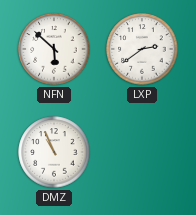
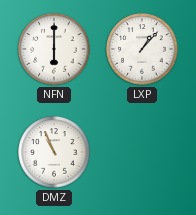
NFN: 5:52 -> 6:00
LXP: 2:39 -> 1:07
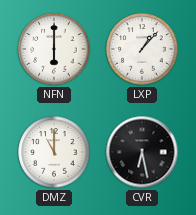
DMZ: 10:56 -> 11:00
CVR: none -> 6:28
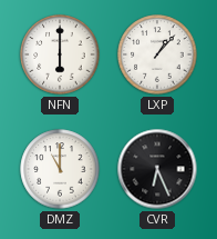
CVR: 6:28 -> 6:26
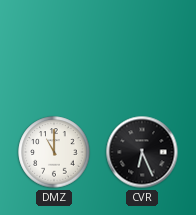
NFN: 6:00 -> none
LXP: 1:07 -> none
